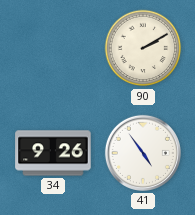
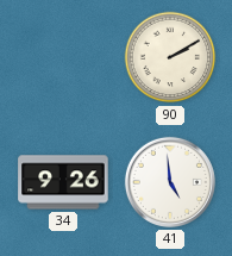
41: 4:54 -> 4:59
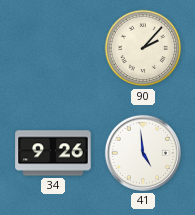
90: 2:10 -> 2:07
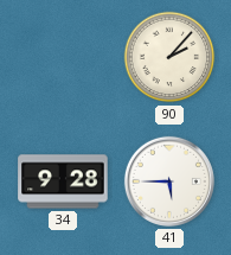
34: 9:26 -> 9:28
41: 4:59 -> 5:45
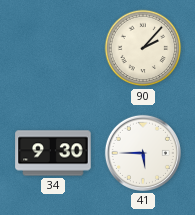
34: 9:28 -> 9:30
